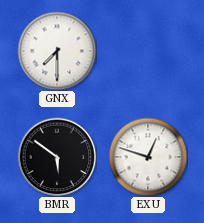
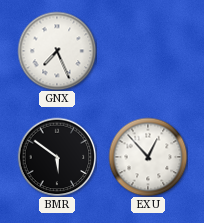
GNX: 7:30 -> 7:26
EXU: 12:48 -> 12:53
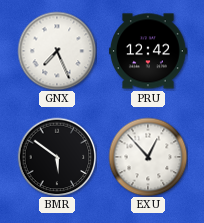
PRU: none -> 12:42
